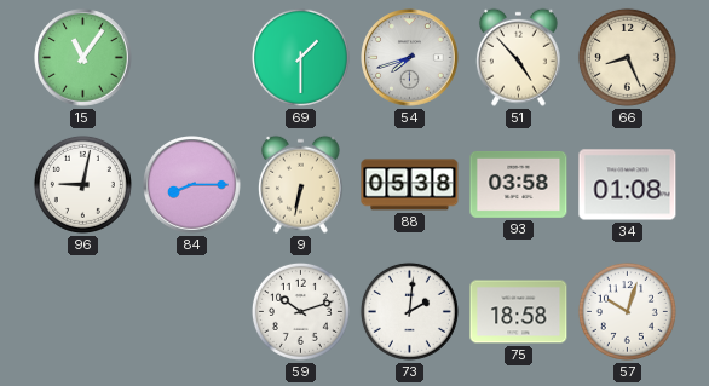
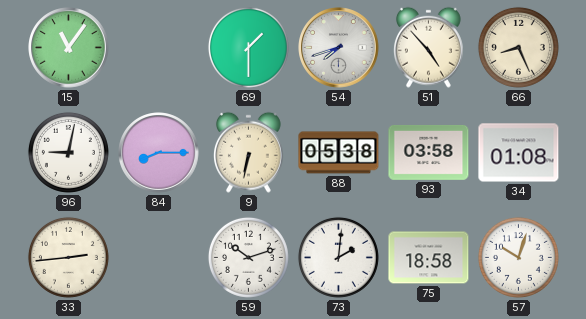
33: none -> 2:44
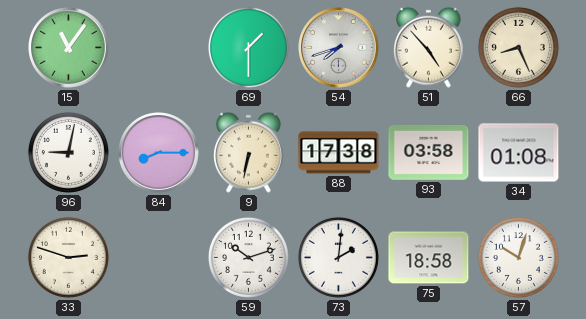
88: 05:38 -> 17:38
33: 2:44 -> 2:48
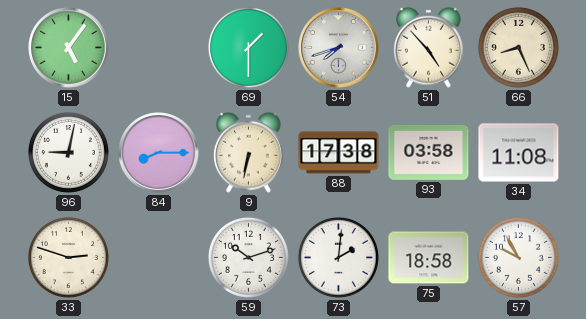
15: 11:06 -> 5:06
34: 01:08 -> 11:08
57: 10:03 -> 9:55
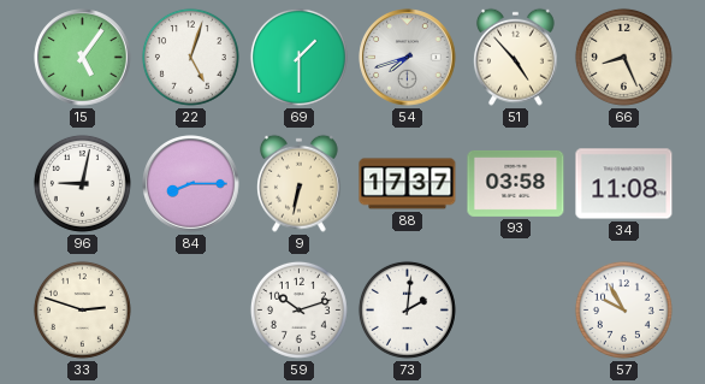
22: none -> 5:03
88: 17:38 -> 17:37
75: 18:58 -> none
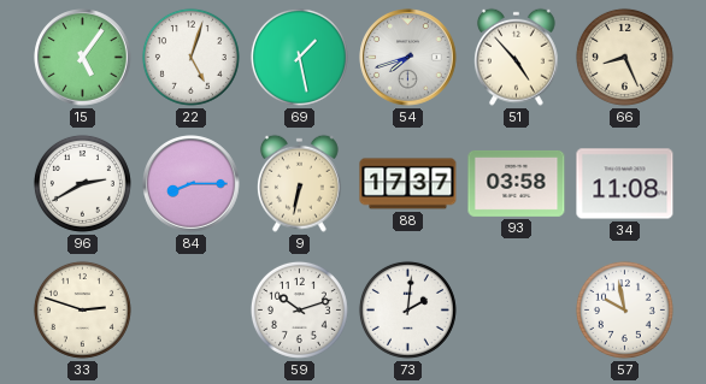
69: 1:30 -> 1:28
96: 9:02 -> 2:40
57: 9:55 -> 9:58
